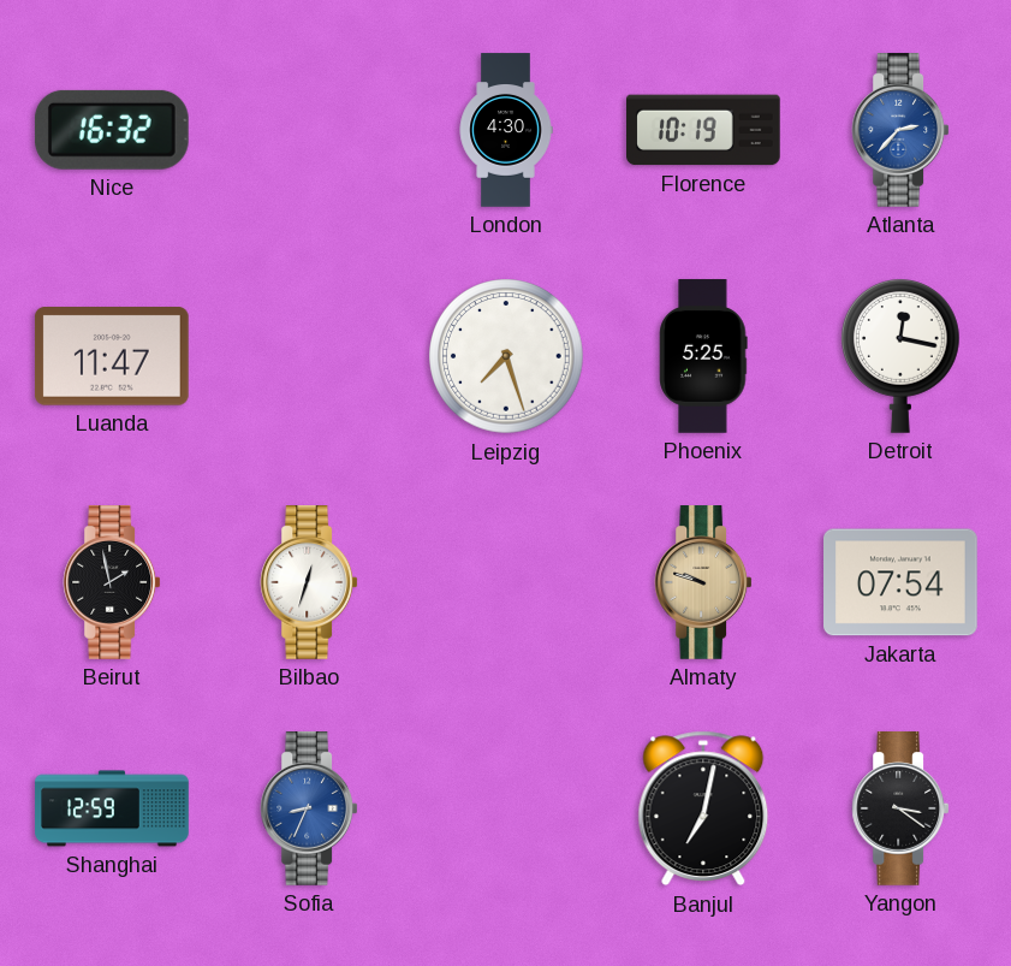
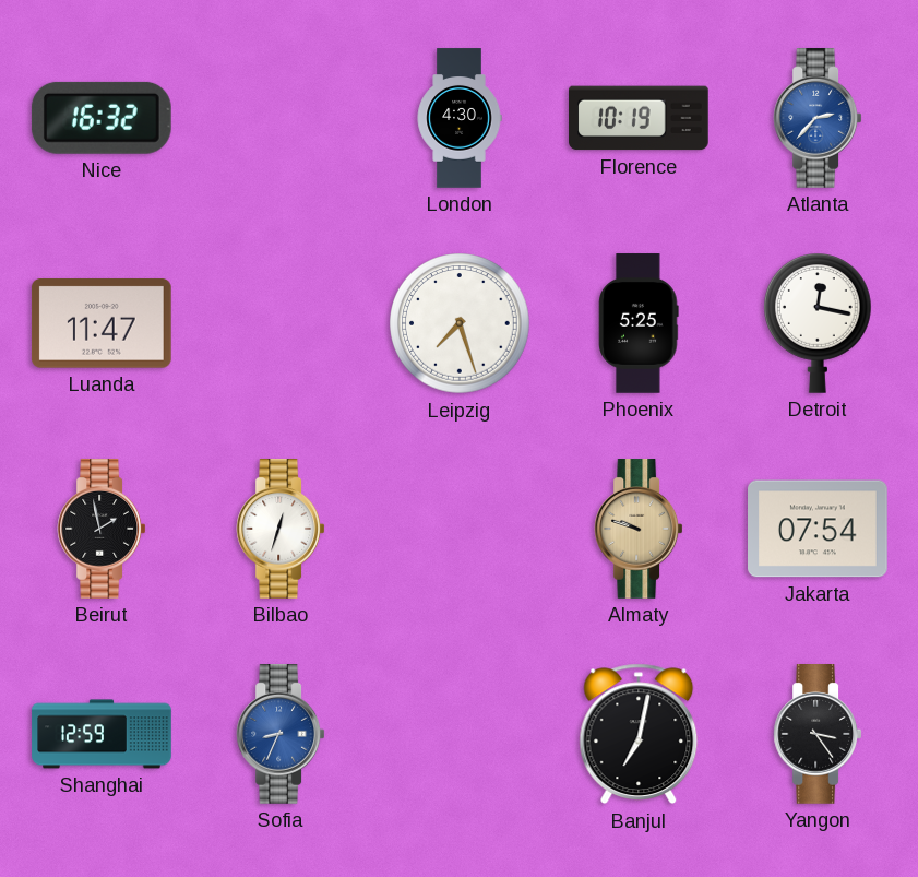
Yangon: 3:21 -> 3:24
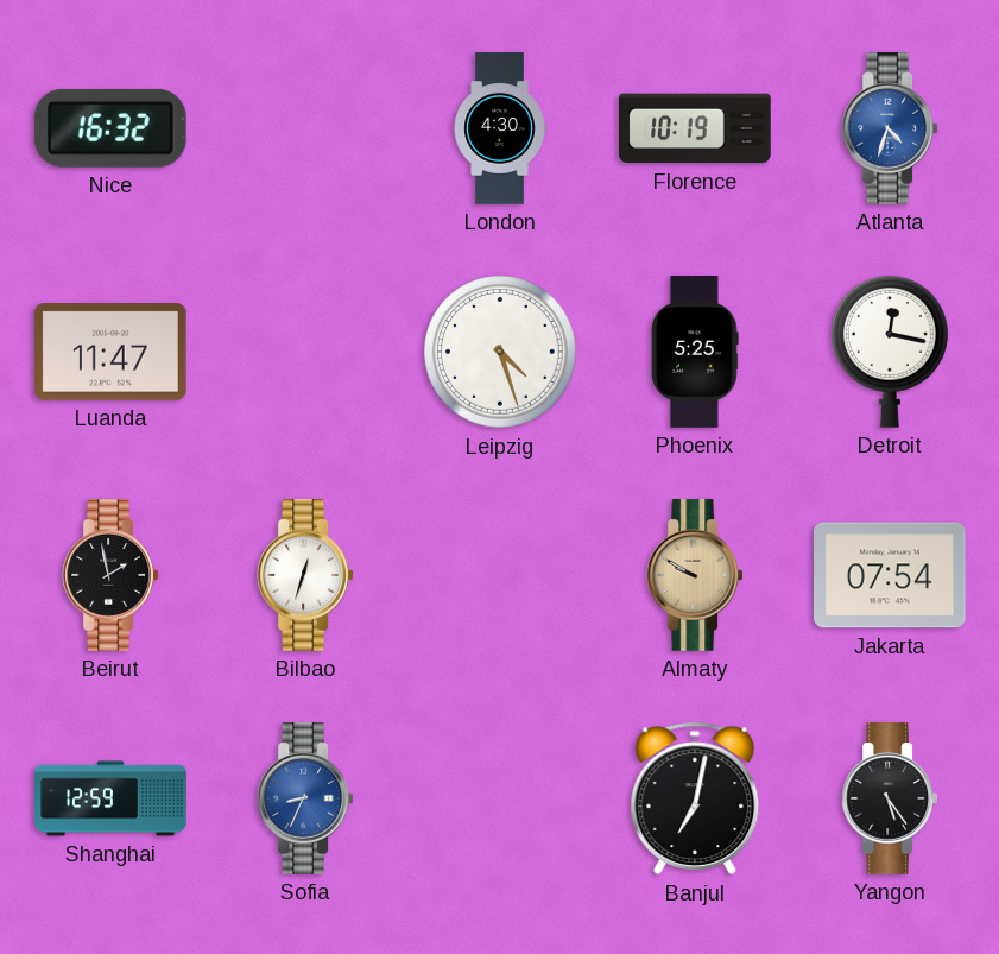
Atlanta: 2:37 -> 4:33
Leipzig: 7:27 -> 4:27
Almaty: 9:48 -> 9:50
Yangon: 3:24 -> 5:24
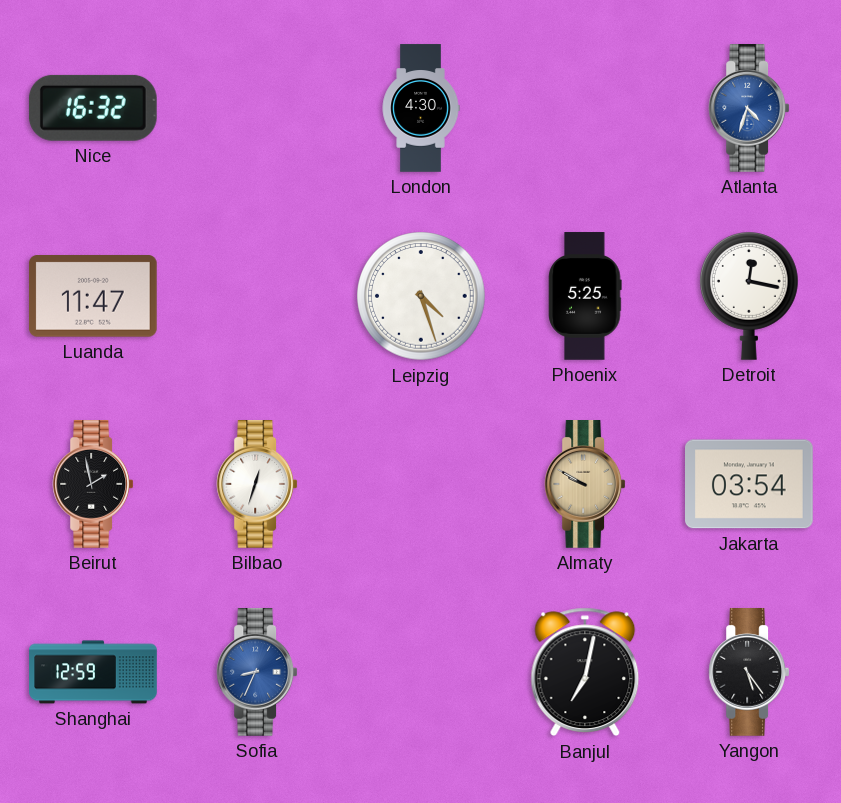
Florence: 10:19 -> none
Jakarta: 07:54 -> 03:54
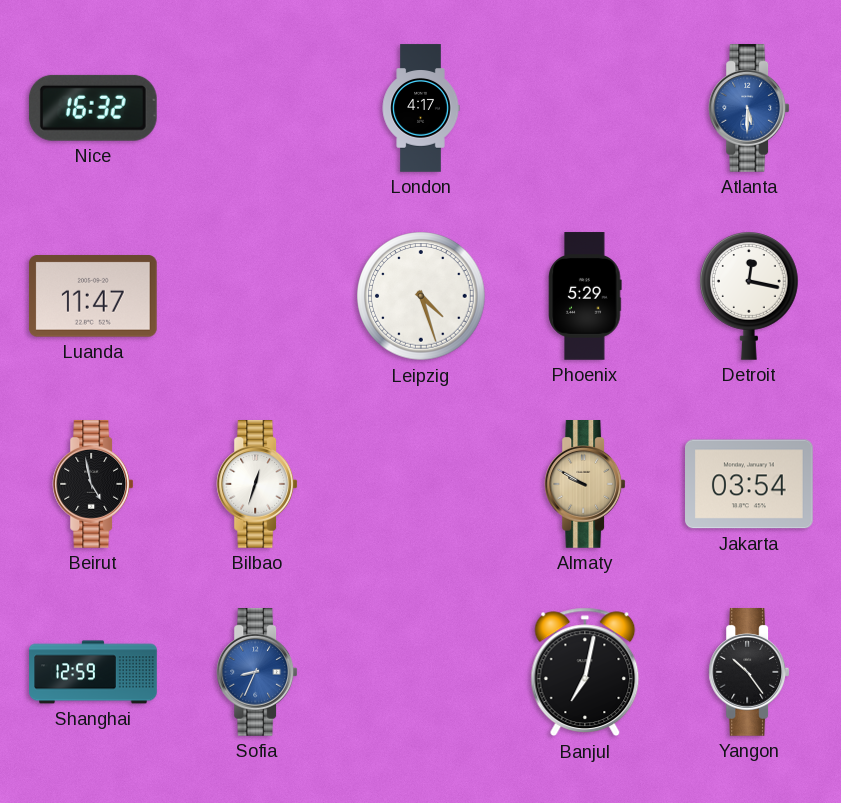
London: 4:30 -> 4:17
Atlanta: 4:33 -> 5:30
Phoenix: 5:25 -> 5:29
Beirut: 1:58 -> 4:58
Yangon: 5:24 -> 10:24
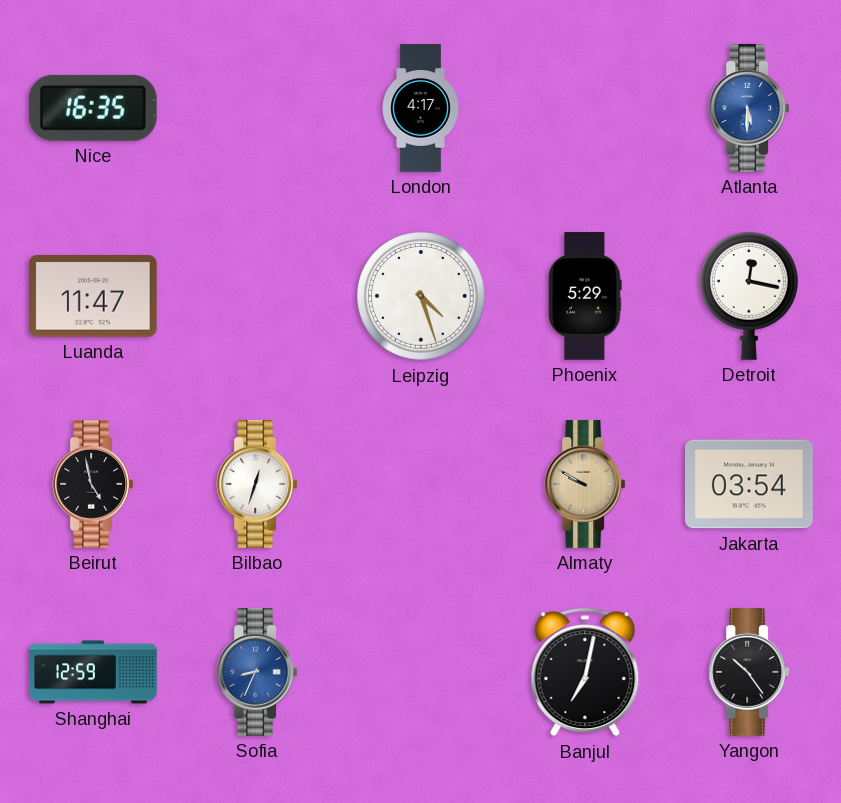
Nice: 16:32 -> 16:35
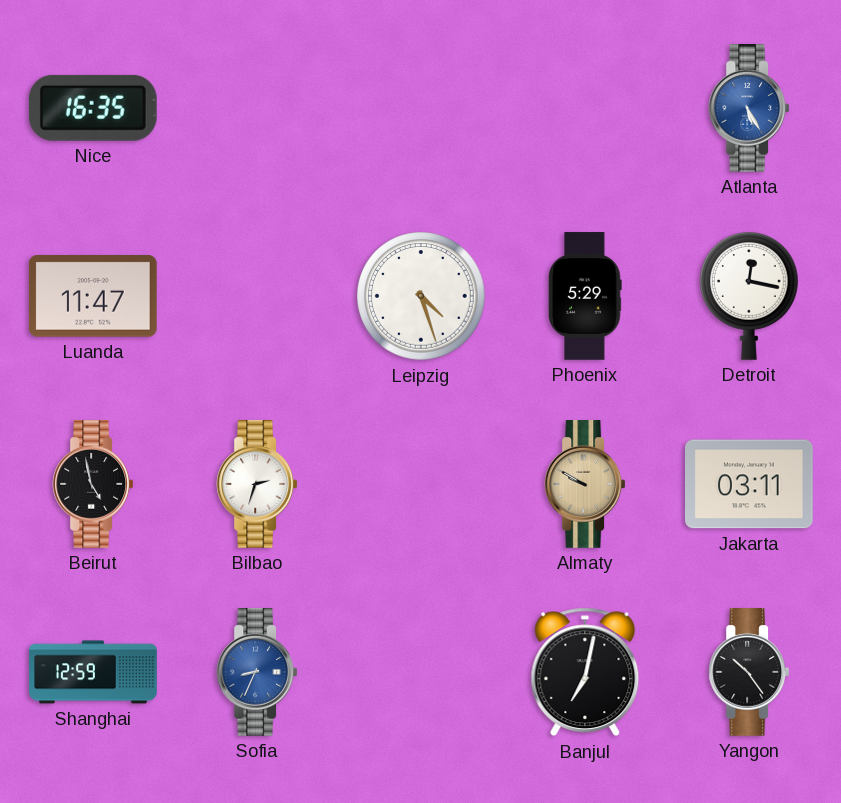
London: 4:17 -> none
Atlanta: 5:30 -> 5:25
Bilbao: 12:33 -> 2:33
Jakarta: 03:54 -> 03:11
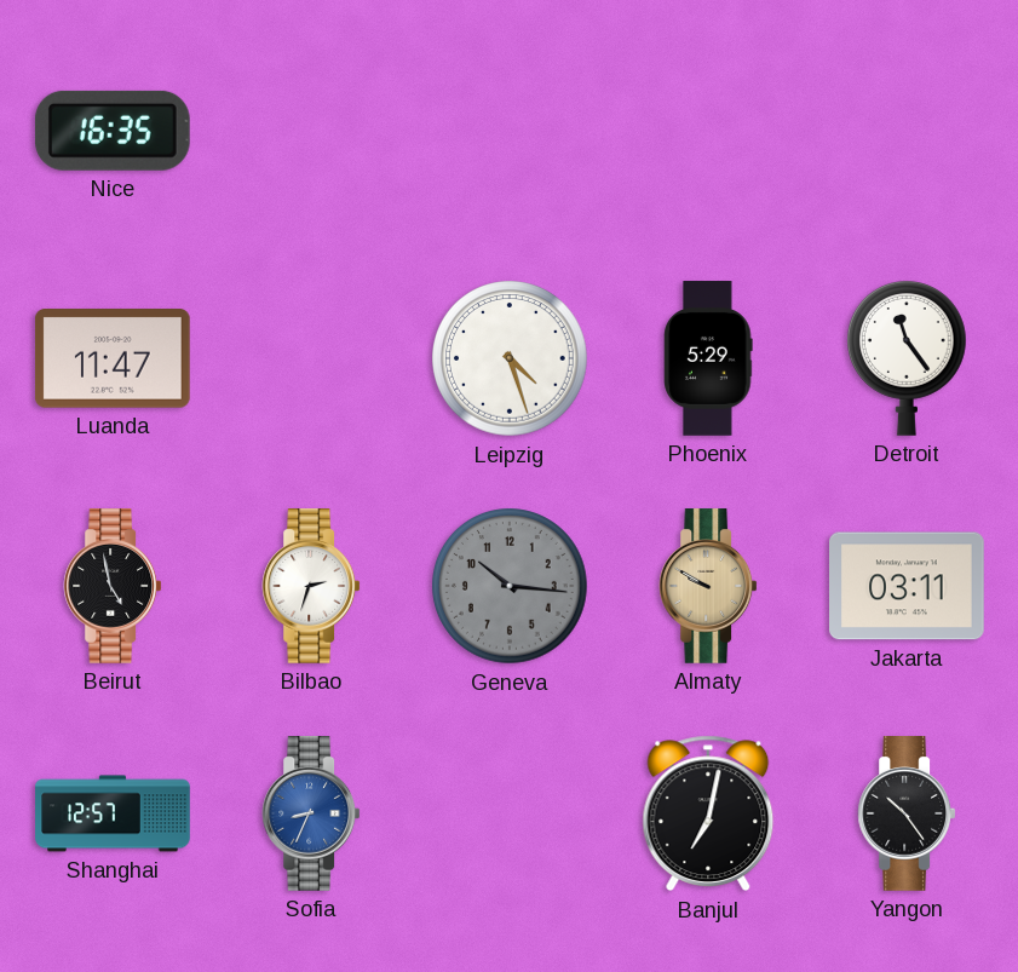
Atlanta: 5:25 -> none
Detroit: 12:17 -> 11:24
Geneva: none -> 10:16
Shanghai: 12:59 -> 12:57
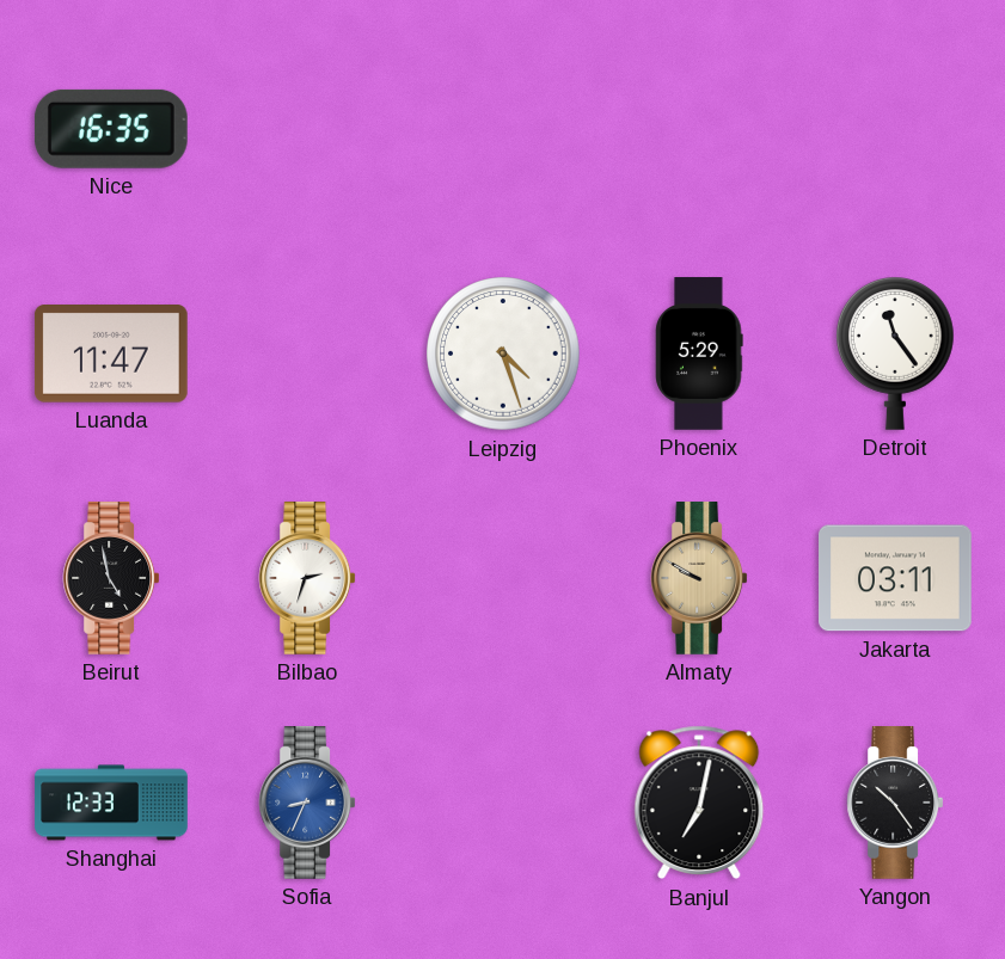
Geneva: 10:16 -> none
Shanghai: 12:57 -> 12:33
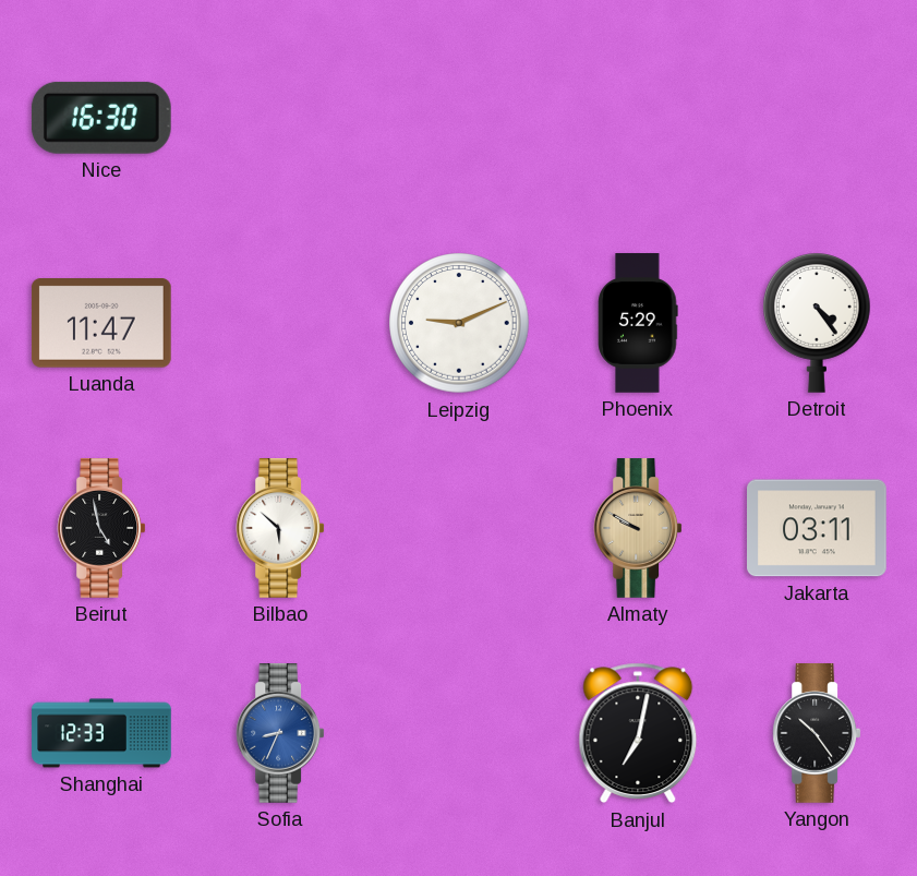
Nice: 16:35 -> 16:30
Leipzig: 4:27 -> 9:11
Detroit: 11:24 -> 4:24
Bilbao: 2:33 -> 5:52
